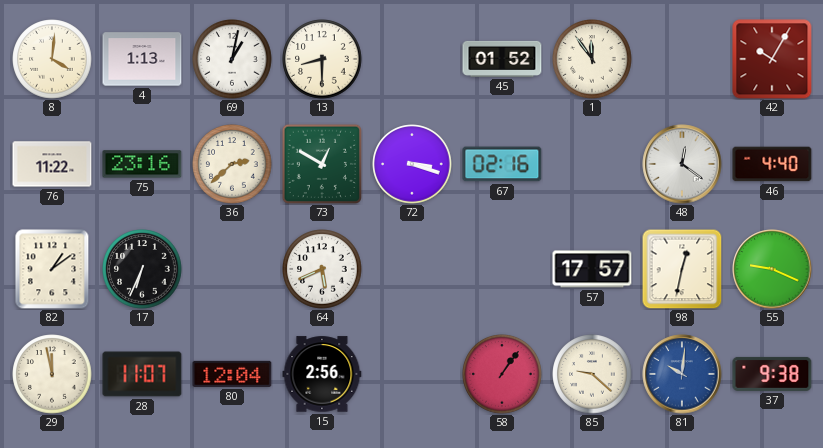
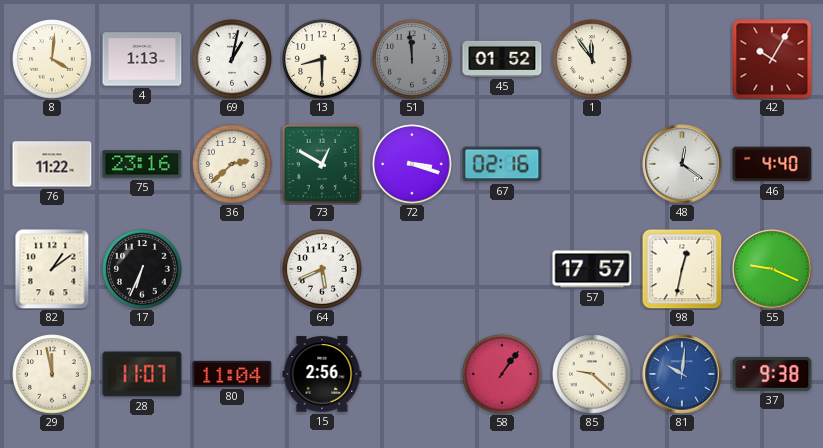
51: none -> 11:59
80: 12:04 -> 11:04
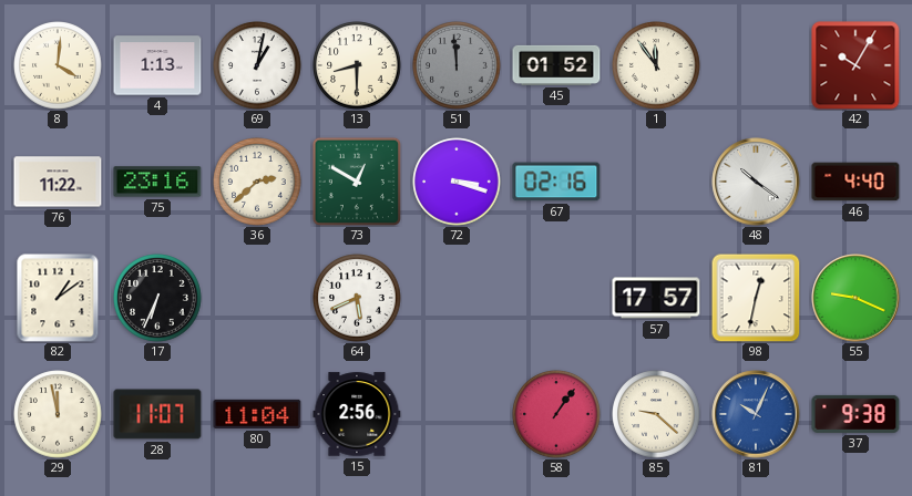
48: 12:21 -> 10:21
81: 10:01 -> 10:04
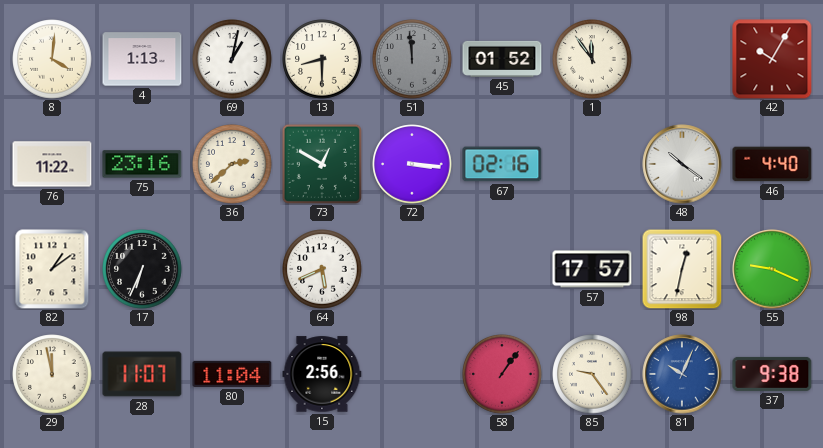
72: 3:18 -> 3:16
85: 9:22 -> 9:24
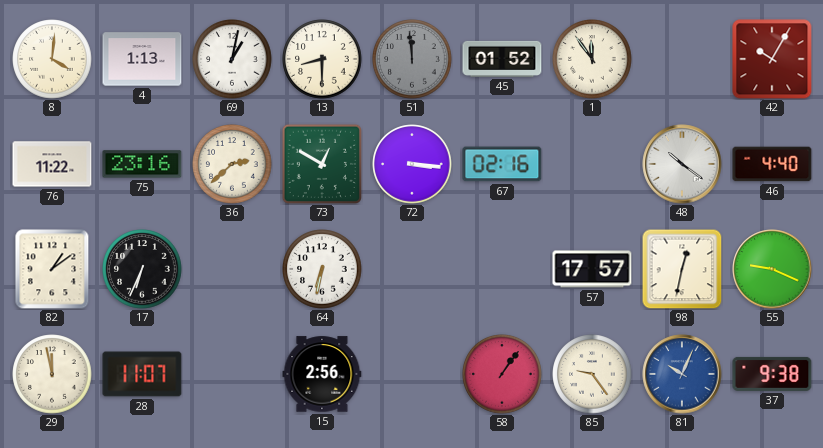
64: 5:41 -> 6:32
80: 11:04 -> none
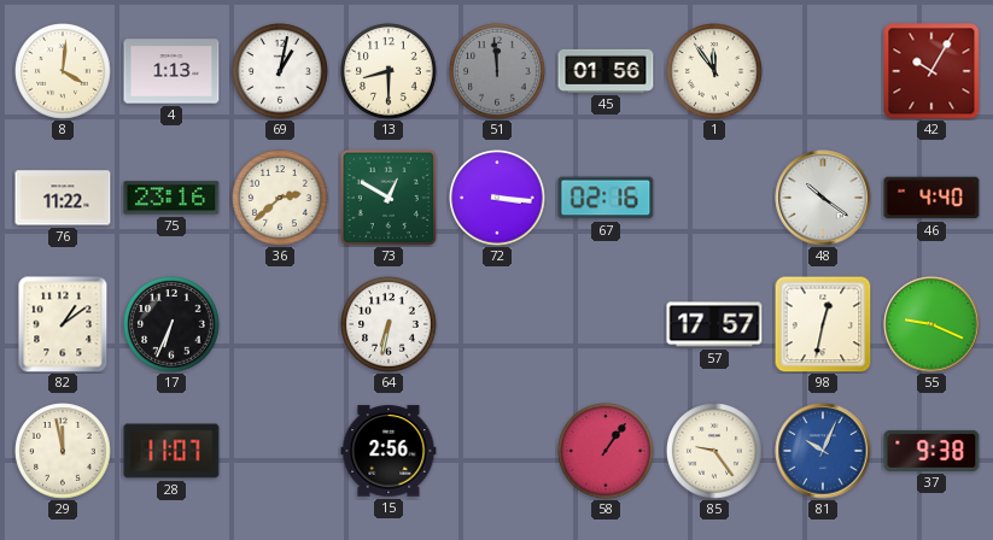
45: 01:52 -> 01:56
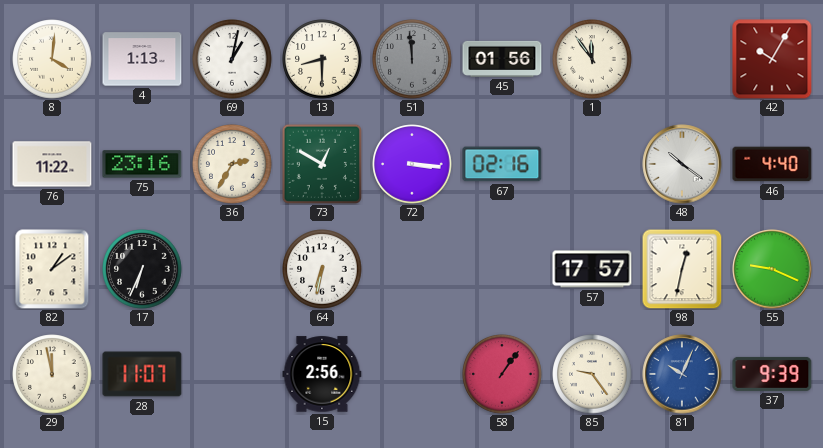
36: 2:38 -> 2:35
37: 9:38 -> 9:39
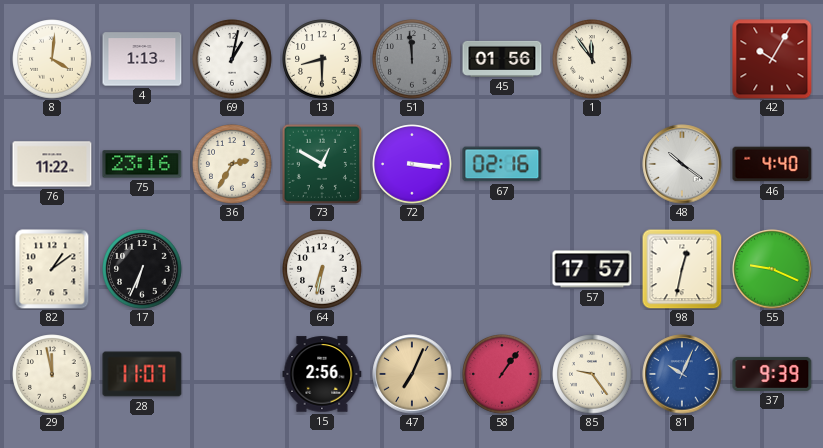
47: none -> 7:04
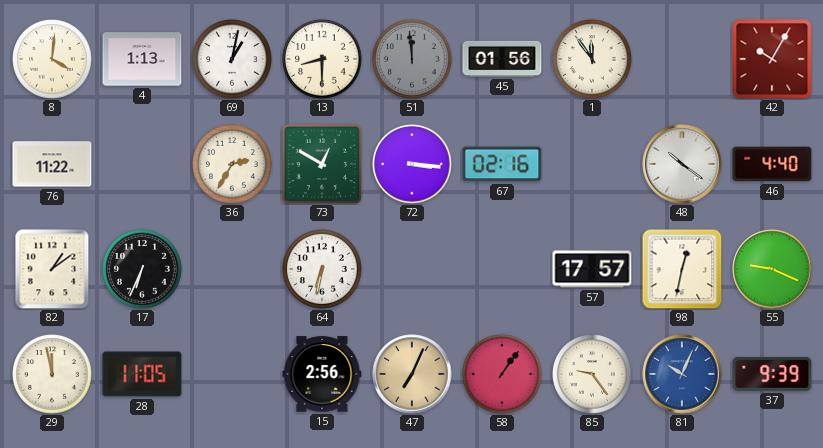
75: 23:16 -> none
28: 11:07 -> 11:05
